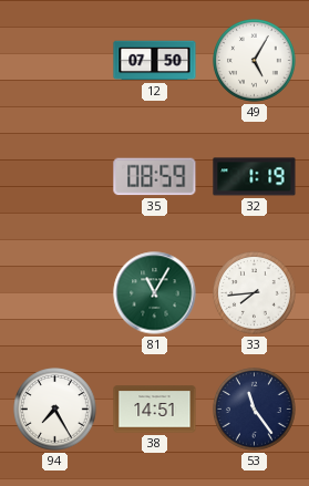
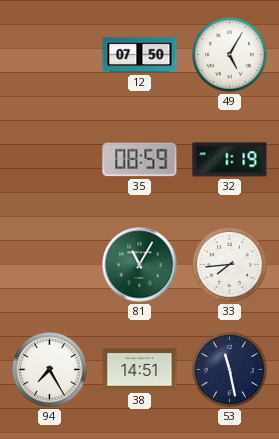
53: 11:24 -> 11:28
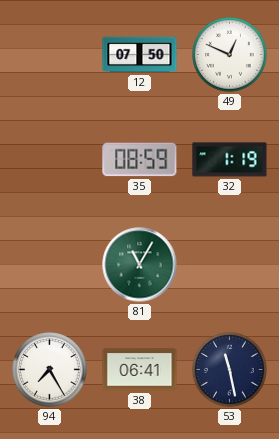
49: 5:05 -> 12:49
33: 7:44 -> none
38: 14:51 -> 06:41
